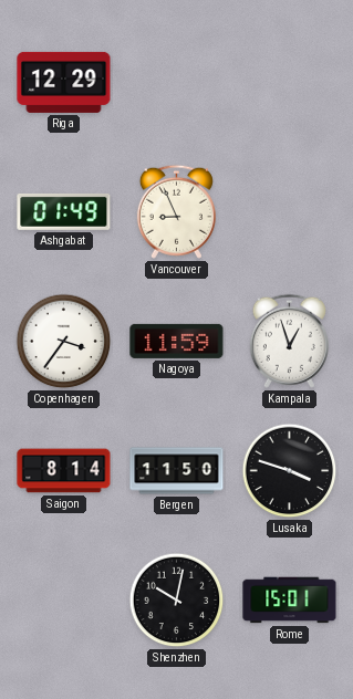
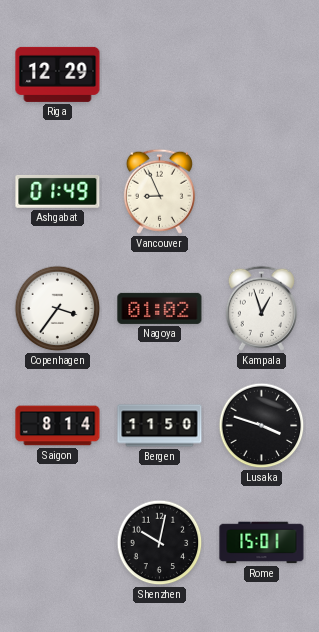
Nagoya: 11:59 -> 01:02
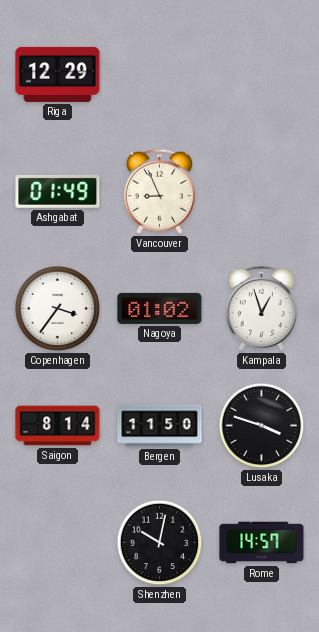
Rome: 15:01 -> 14:57
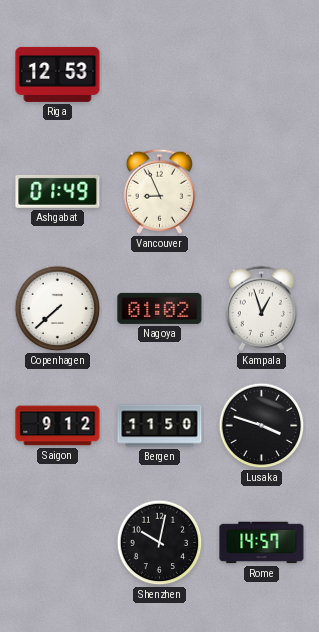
Riga: 12:29 -> 12:53
Copenhagen: 3:36 -> 7:38
Saigon: 8:14 -> 9:12
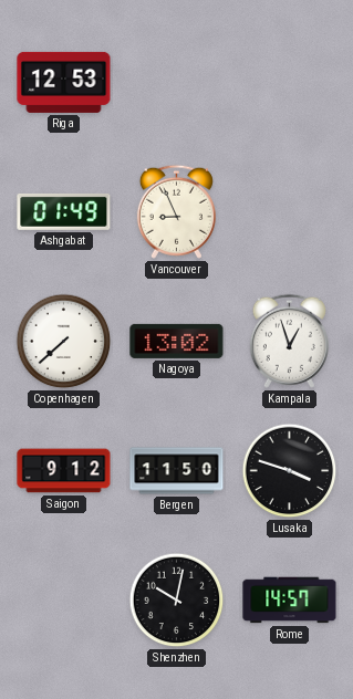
Nagoya: 01:02 -> 13:02
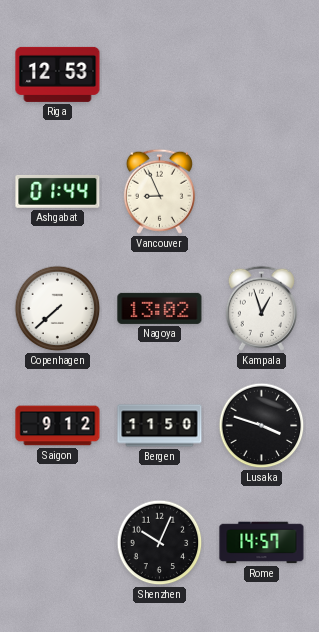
Ashgabat: 01:49 -> 01:44
Shenzhen: 10:02 -> 10:04
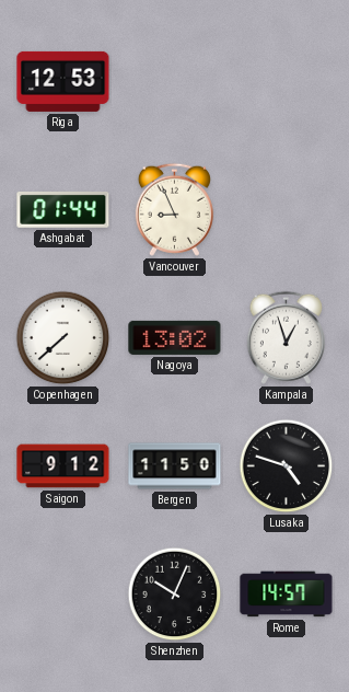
Lusaka: 3:48 -> 4:48
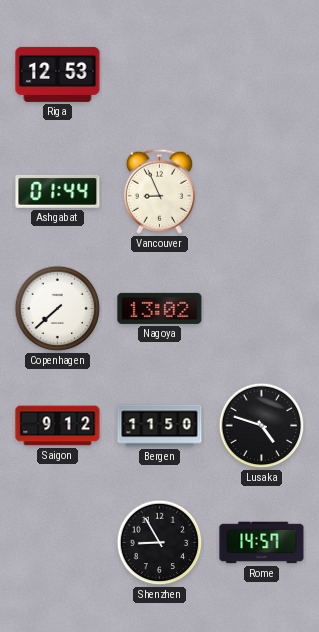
Kampala: 12:57 -> none
Shenzhen: 10:04 -> 8:55
